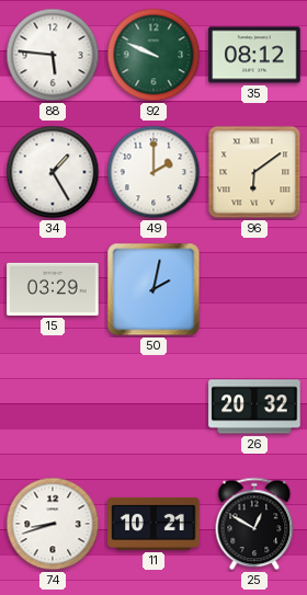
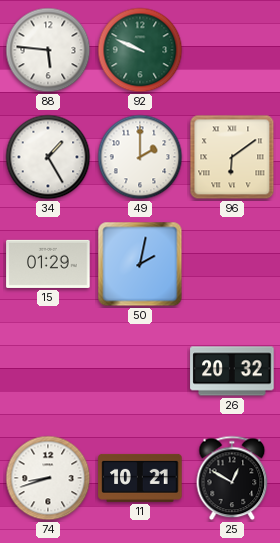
35: 08:12 -> none
15: 03:29 -> 01:29
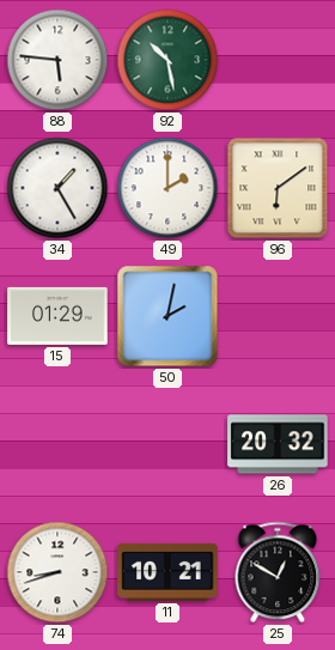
92: 9:49 -> 10:28
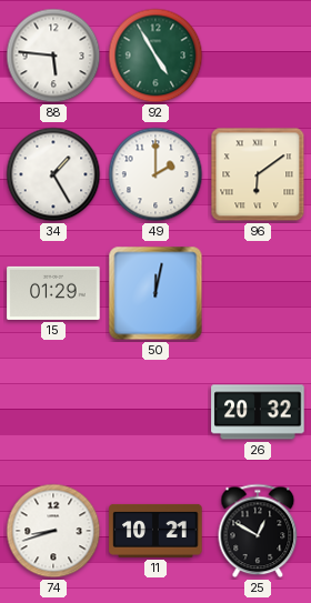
92: 10:28 -> 4:55
50: 2:02 -> 12:02
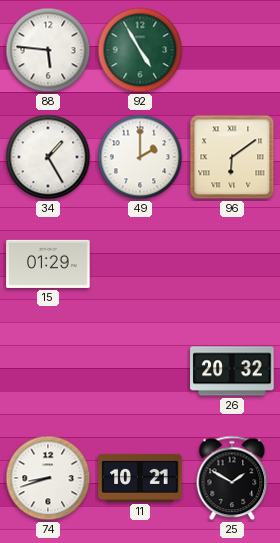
50: 12:02 -> none
25: 12:50 -> 1:50
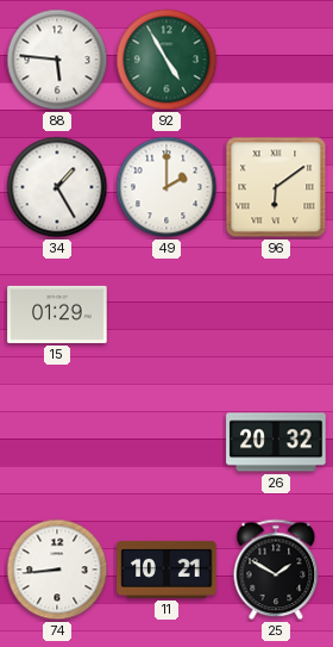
74: 8:42 -> 8:44
